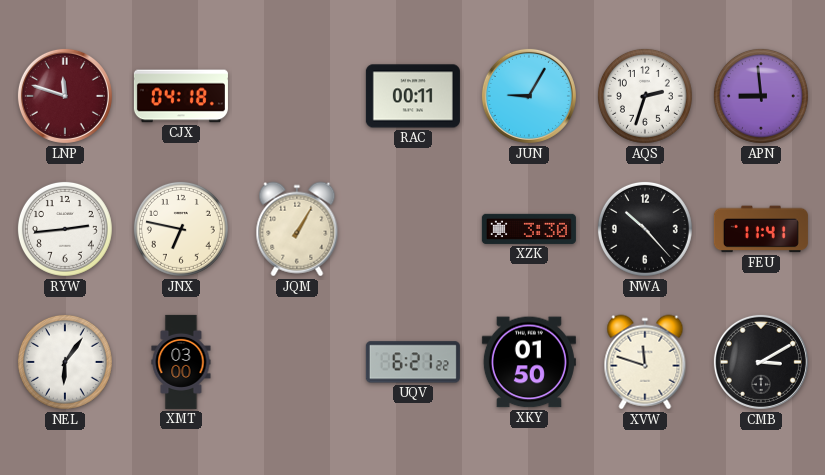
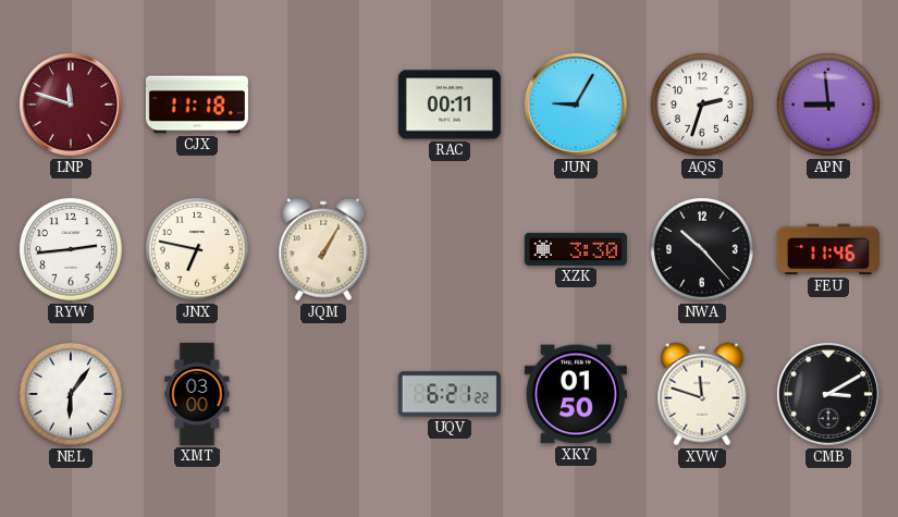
CJX: 04:18 -> 11:18
FEU: 11:41 -> 11:46
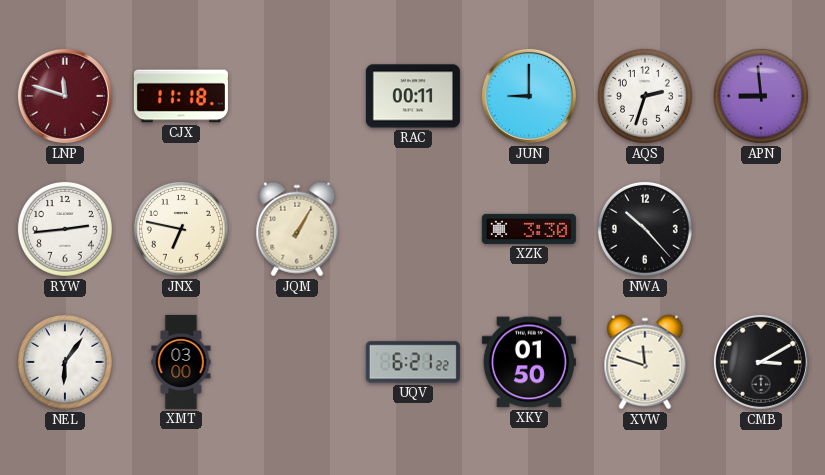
JUN: 9:05 -> 9:00
FEU: 11:46 -> none
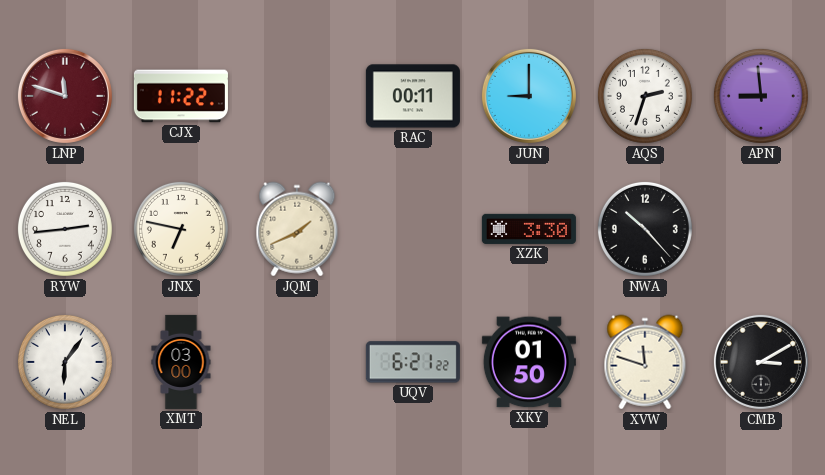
CJX: 11:18 -> 11:22
JQM: 1:05 -> 1:41
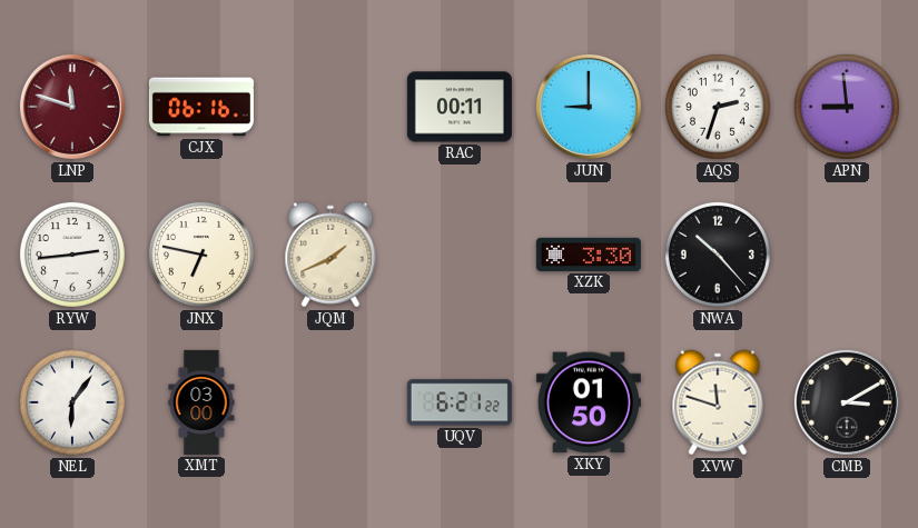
CJX: 11:22 -> 06:16
